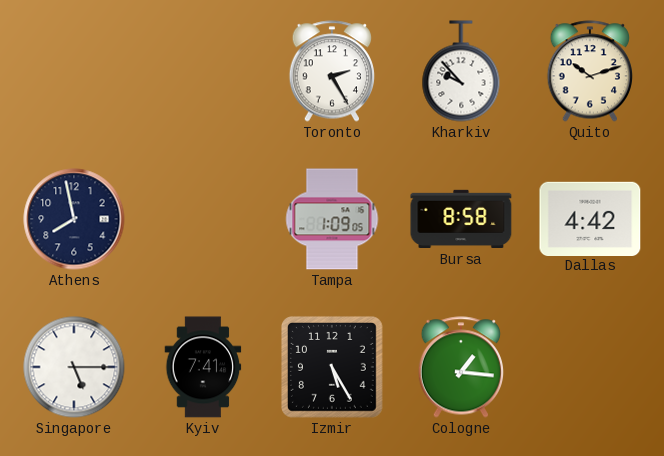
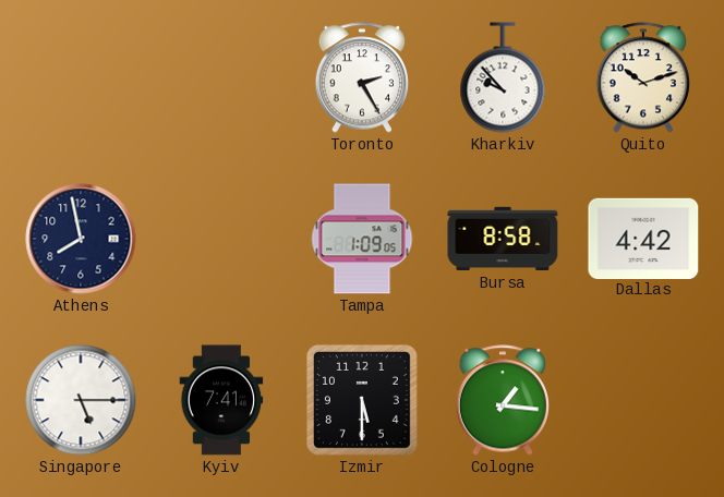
Izmir: 5:25 -> 5:30
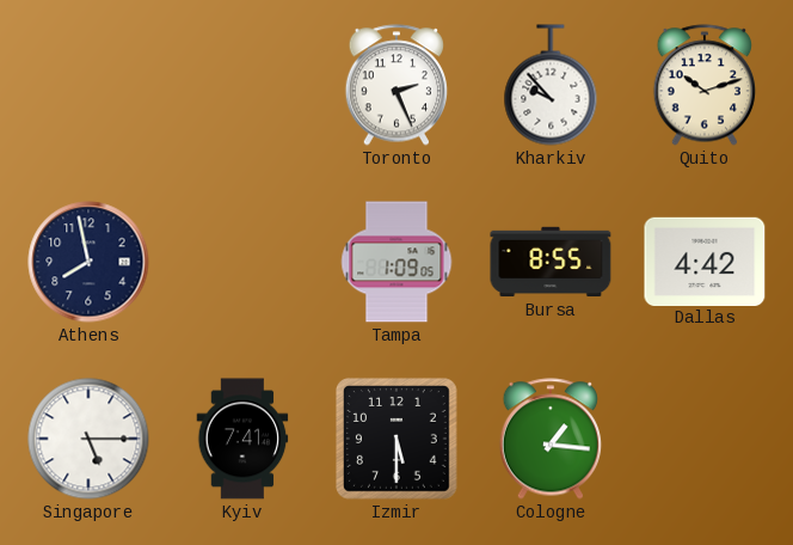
Toronto: 2:25 -> 2:26
Bursa: 8:58 -> 8:55
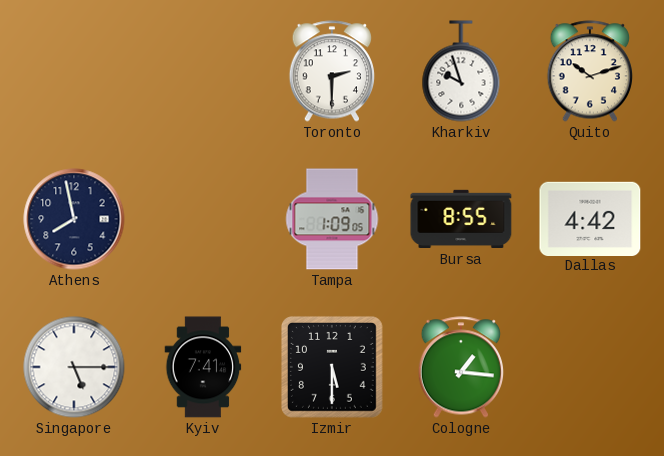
Toronto: 2:26 -> 2:30
Kharkiv: 9:53 -> 9:57
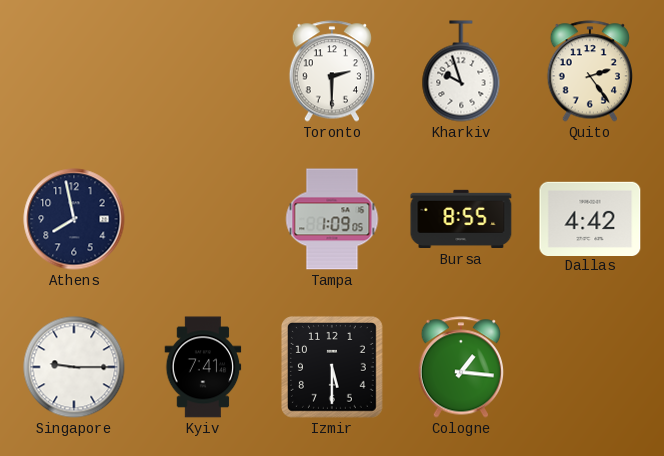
Quito: 10:12 -> 2:24
Singapore: 5:15 -> 9:15
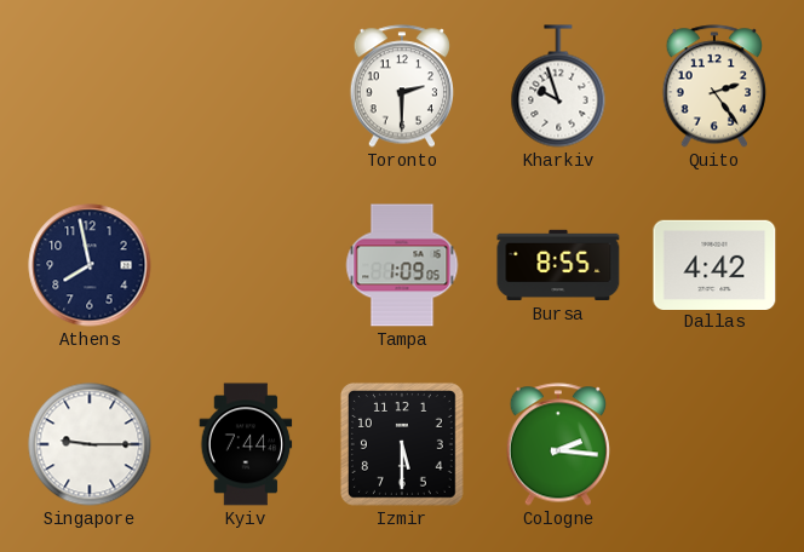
Kyiv: 7:41 -> 7:44
Cologne: 1:16 -> 2:16
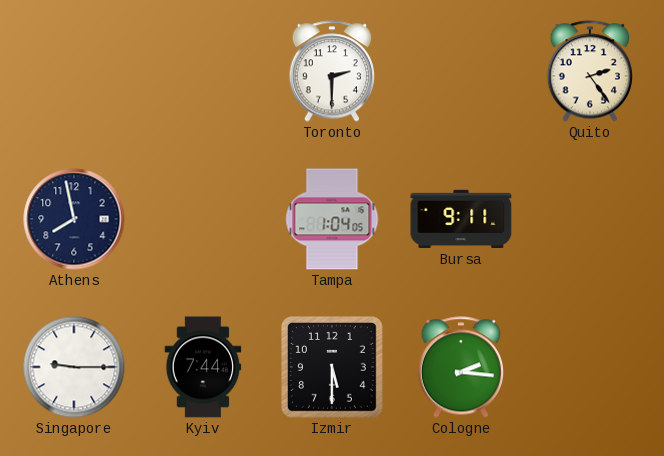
Kharkiv: 9:57 -> none
Tampa: 1:09 -> 1:04
Bursa: 8:55 -> 9:11
Dallas: 4:42 -> none
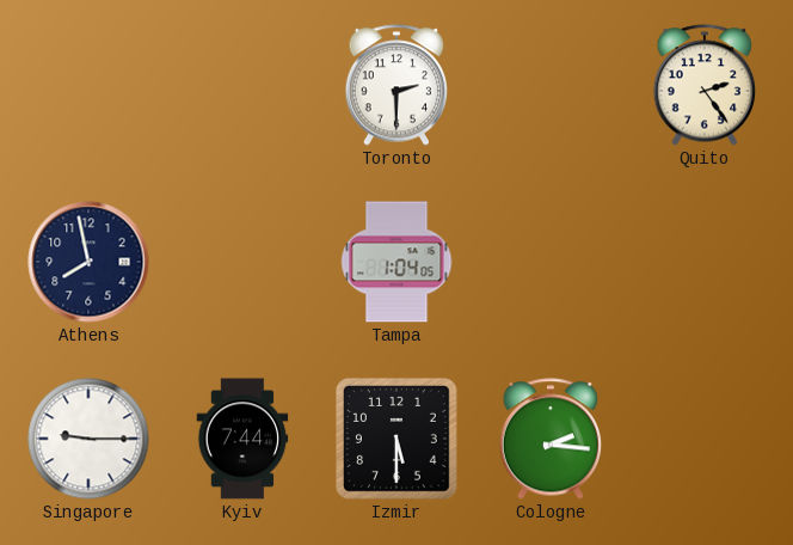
Bursa: 9:11 -> none
